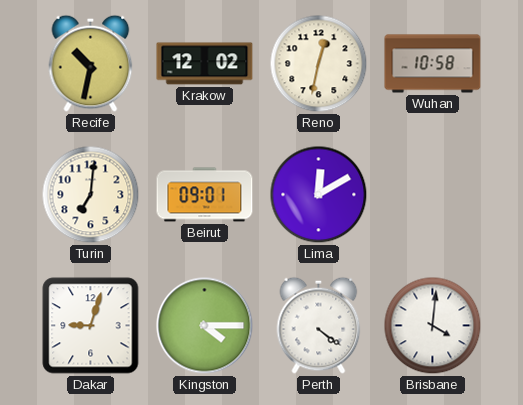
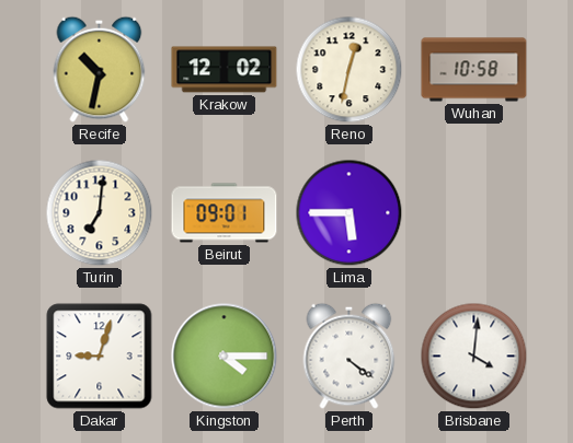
Lima: 12:10 -> 5:45
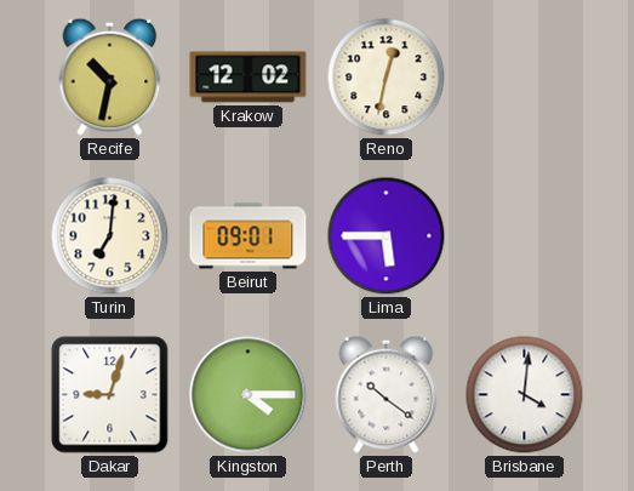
Wuhan: 10:58 -> none
Perth: 4:21 -> 10:21
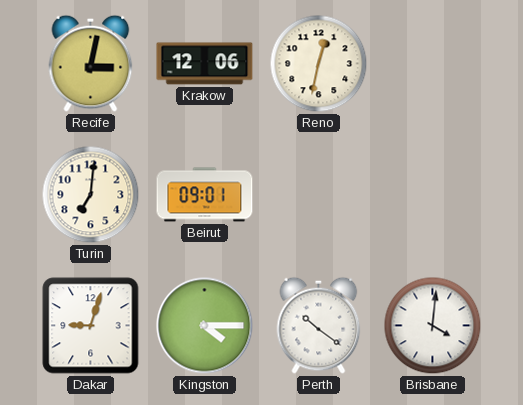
Recife: 10:32 -> 3:02
Krakow: 12:02 -> 12:06
Lima: 5:45 -> none
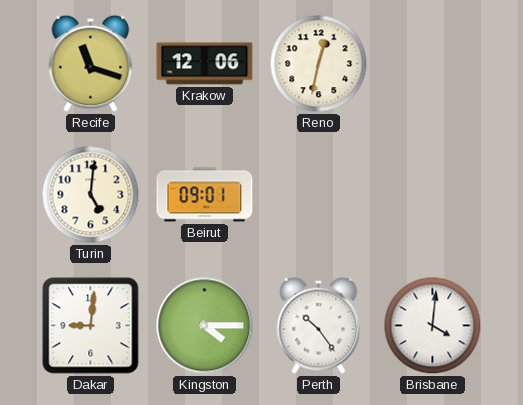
Recife: 3:02 -> 11:18
Turin: 7:01 -> 5:01
Dakar: 9:03 -> 9:01
Perth: 10:21 -> 10:24
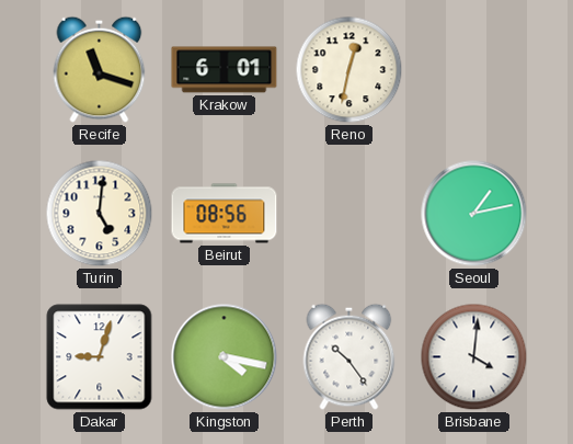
Krakow: 12:06 -> 6:01
Beirut: 09:01 -> 08:56
Seoul: none -> 1:13
Dakar: 9:01 -> 9:03
Kingston: 4:15 -> 4:17
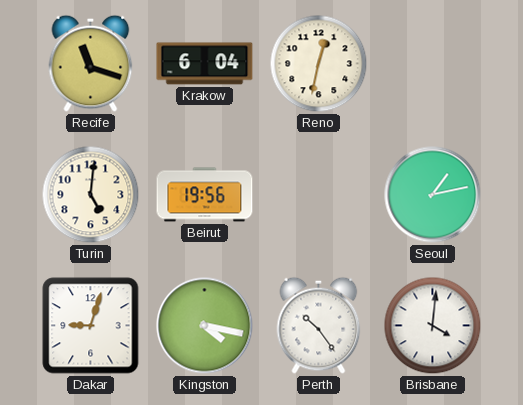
Krakow: 6:01 -> 6:04
Beirut: 08:56 -> 19:56
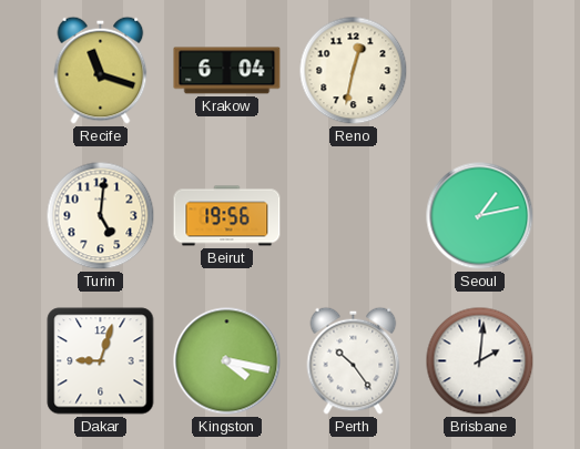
Brisbane: 4:01 -> 2:01
